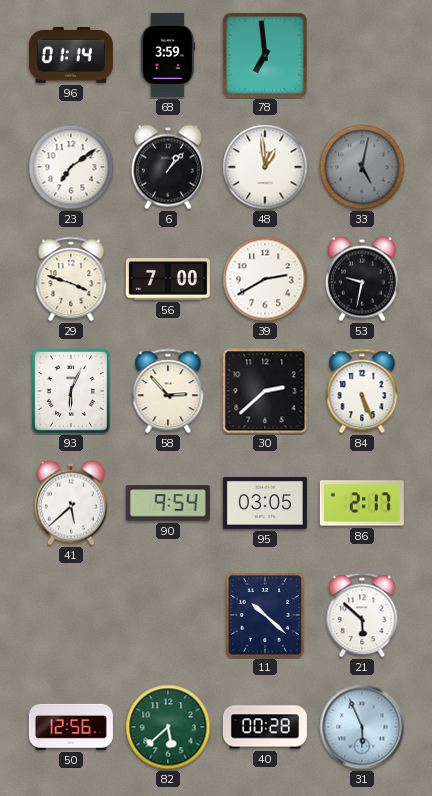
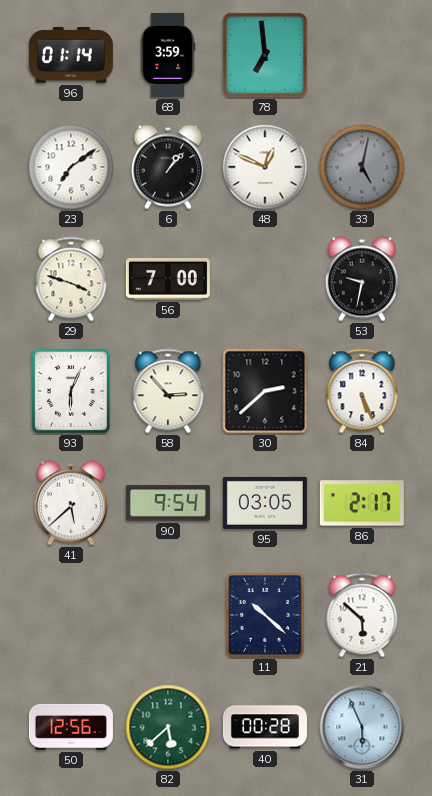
48: 12:59 -> 12:49
39: 2:40 -> none
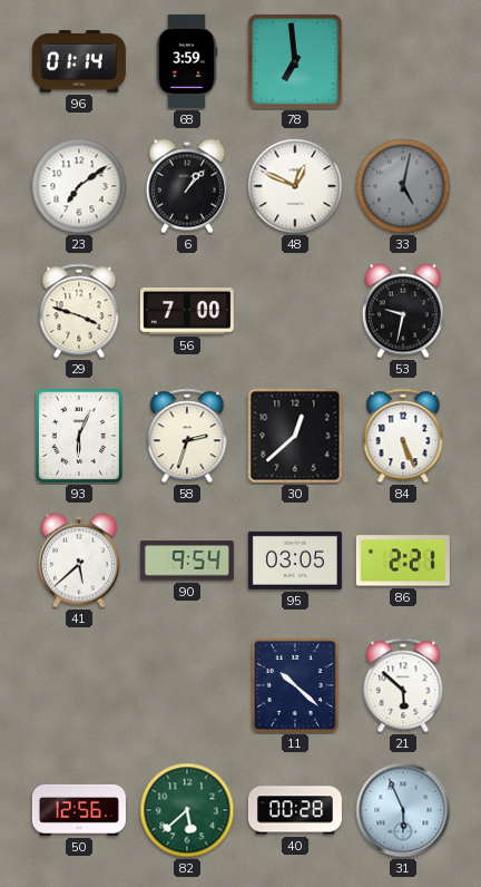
58: 2:53 -> 2:33
30: 2:38 -> 12:38
86: 2:17 -> 2:21
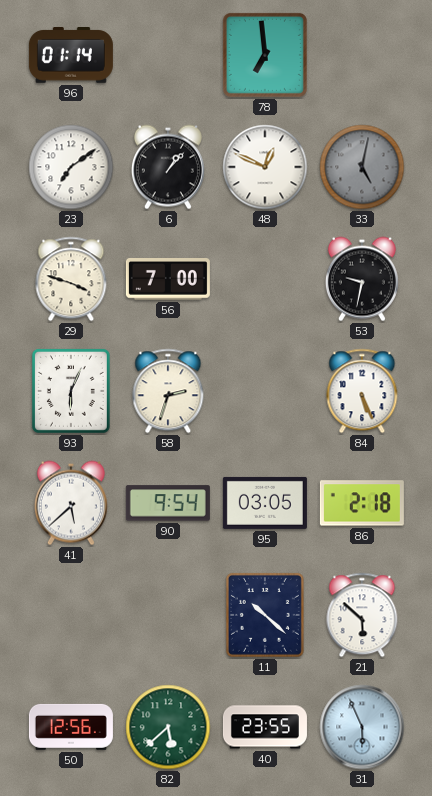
68: 3:59 -> none
30: 12:38 -> none
86: 2:21 -> 2:18
40: 00:28 -> 23:55
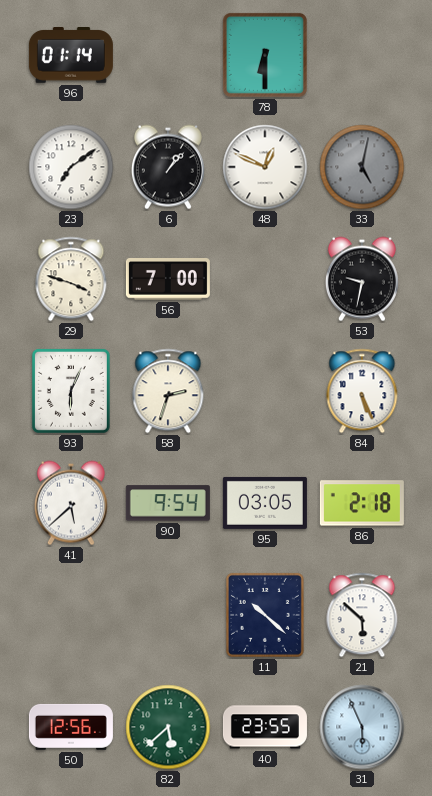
78: 6:59 -> 6:30
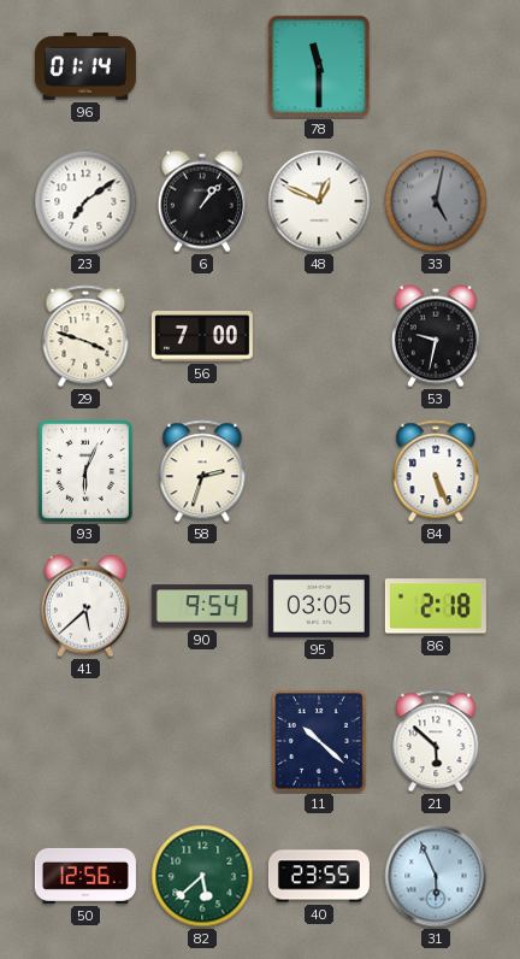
78: 6:30 -> 11:30
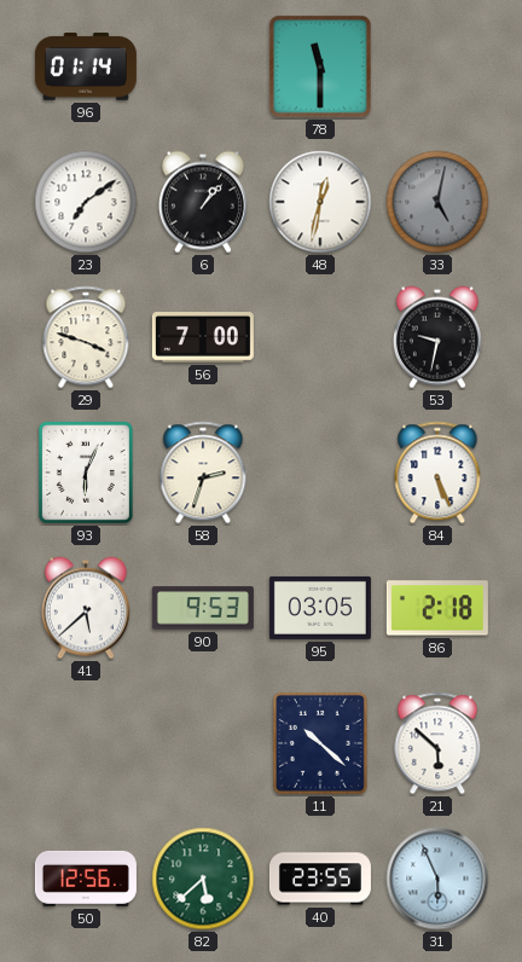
48: 12:49 -> 12:32
90: 9:54 -> 9:53
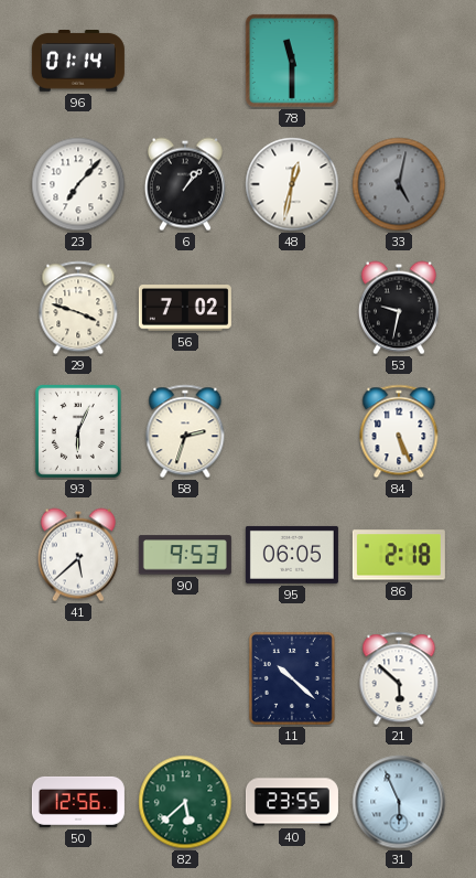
23: 7:09 -> 7:07
56: 7:00 -> 7:02
95: 03:05 -> 06:05
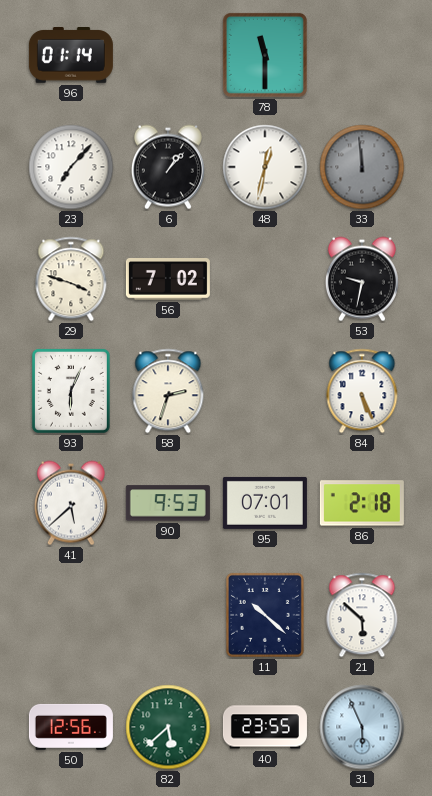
33: 5:02 -> 11:59
95: 06:05 -> 07:01
